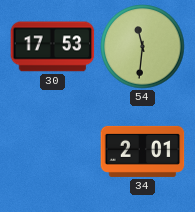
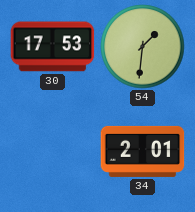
54: 11:31 -> 1:31
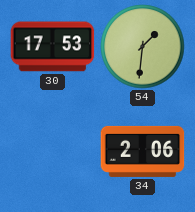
34: 2:01 -> 2:06
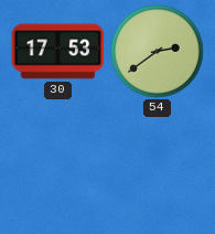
54: 1:31 -> 2:39
34: 2:06 -> none
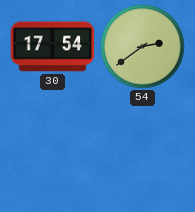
30: 17:53 -> 17:54
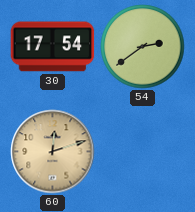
60: none -> 12:12
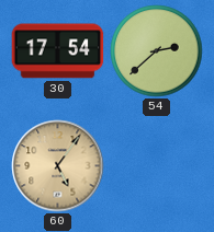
54: 2:39 -> 2:38
60: 12:12 -> 5:06
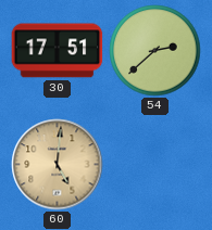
30: 17:54 -> 17:51
60: 5:06 -> 5:01
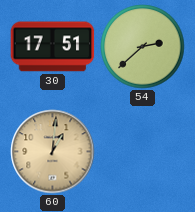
60: 5:01 -> 1:01
